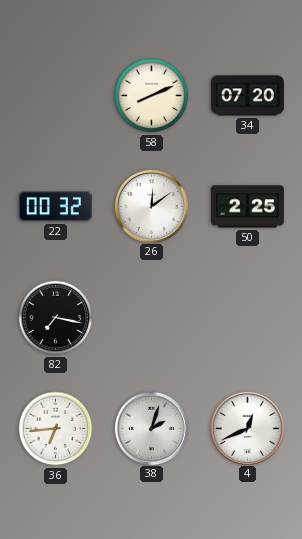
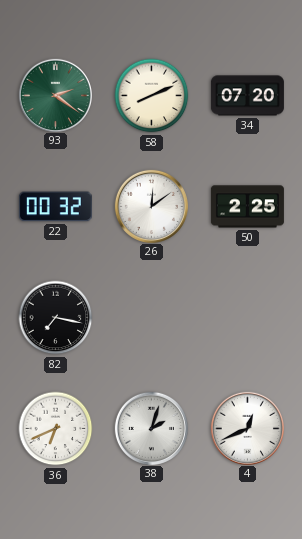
93: none -> 2:21
36: 6:44 -> 6:41
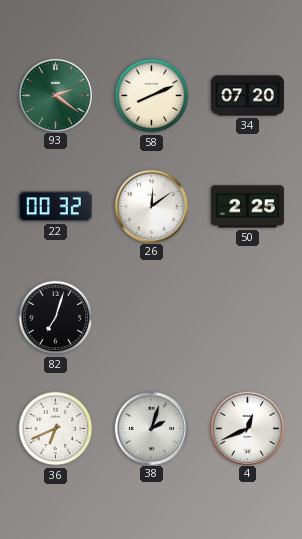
82: 7:17 -> 7:03
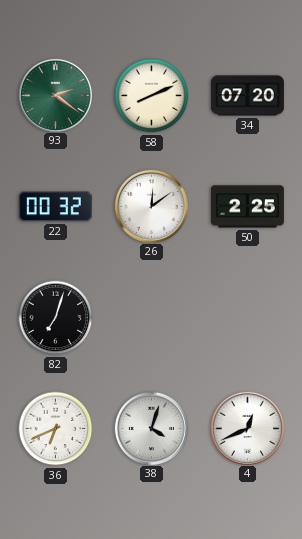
38: 2:03 -> 4:03
